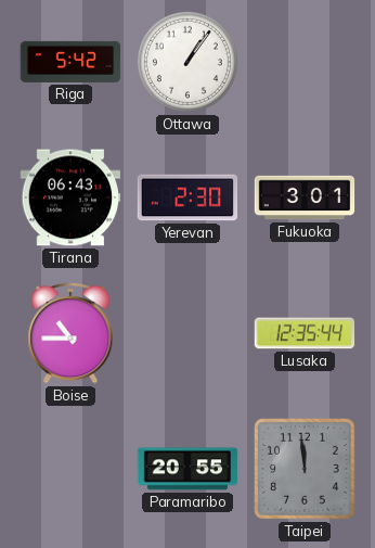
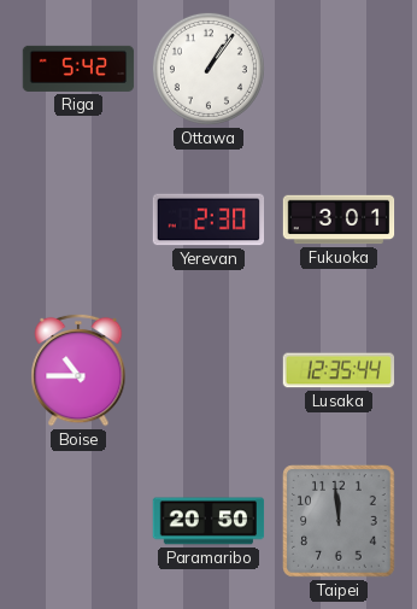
Tirana: 06:43 -> none
Paramaribo: 20:55 -> 20:50
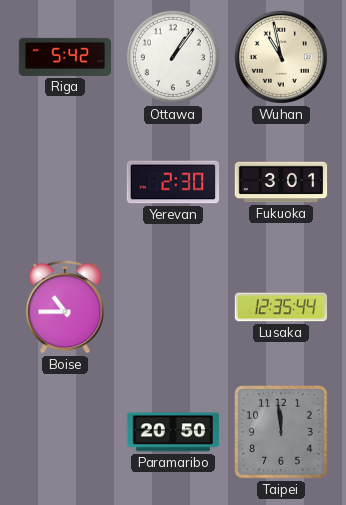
Wuhan: none -> 10:58
